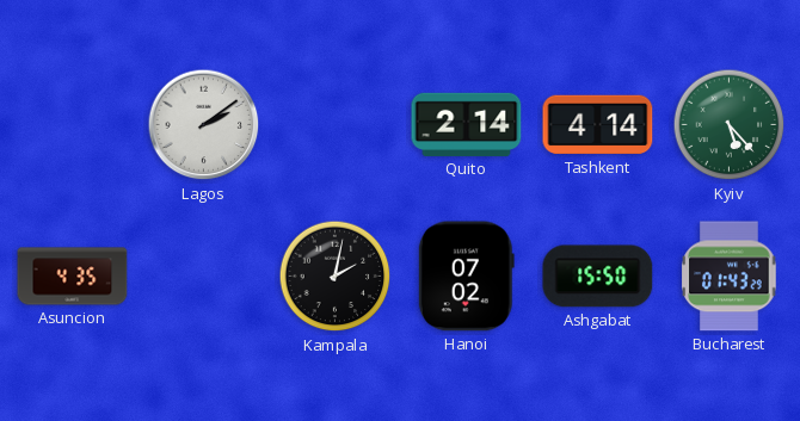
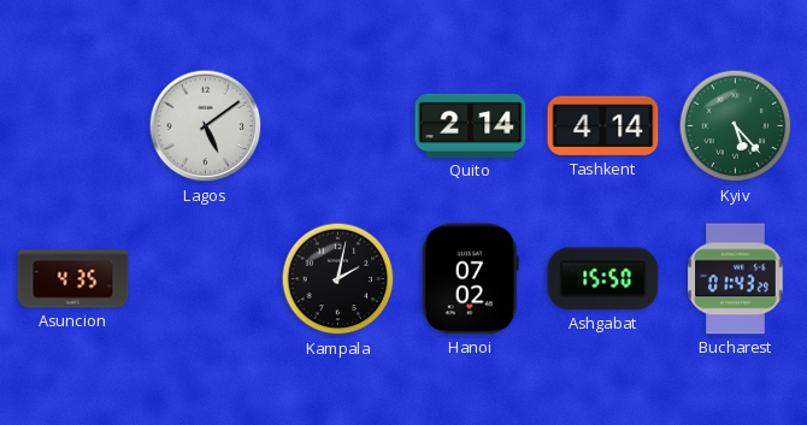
Lagos: 2:09 -> 5:09
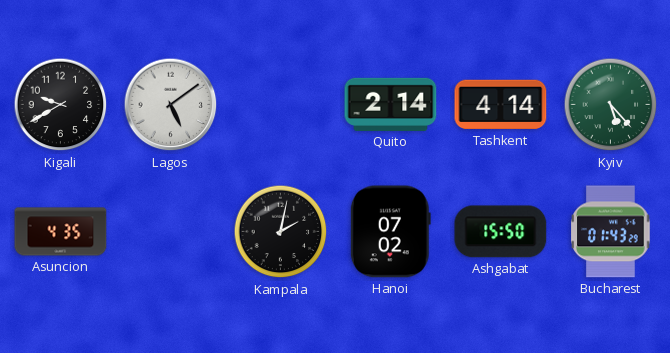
Kigali: none -> 9:40
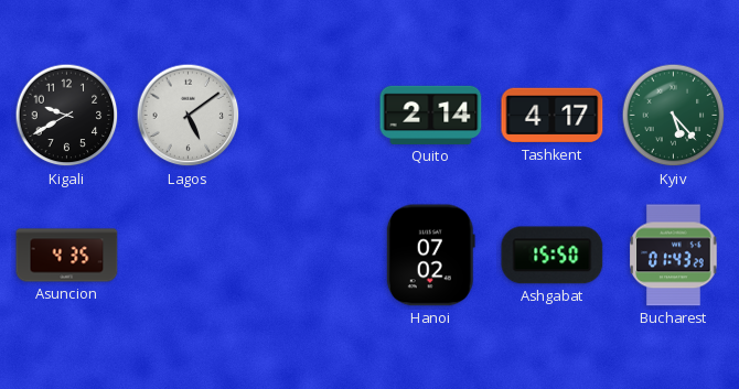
Tashkent: 4:14 -> 4:17
Kampala: 2:02 -> none
